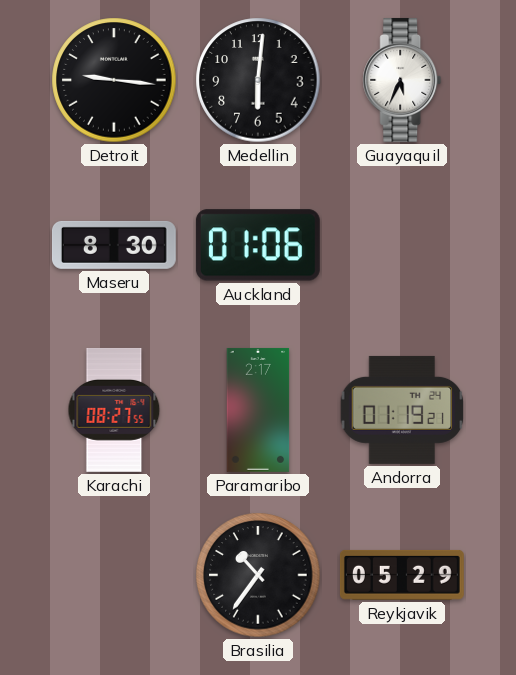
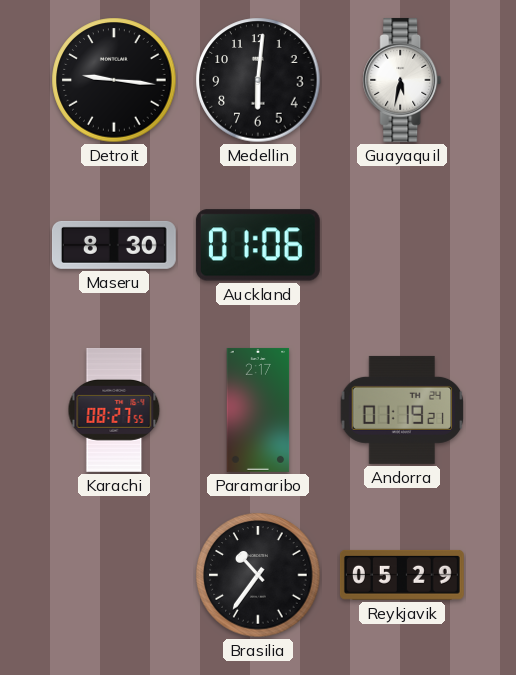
Guayaquil: 5:34 -> 5:32
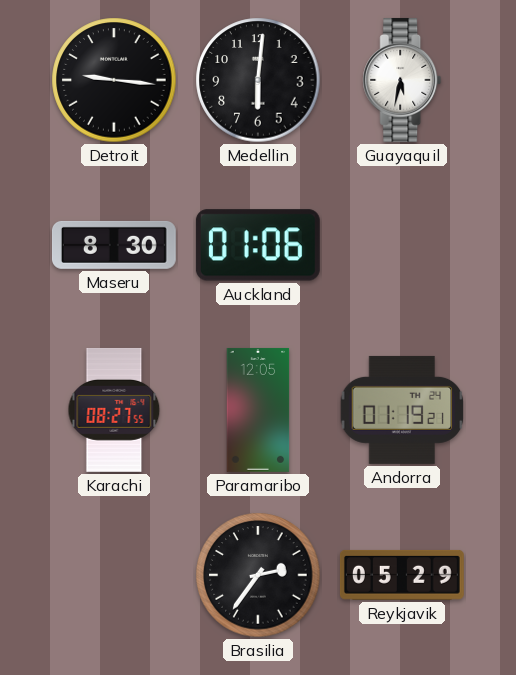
Paramaribo: 2:17 -> 12:05
Brasilia: 10:36 -> 2:36
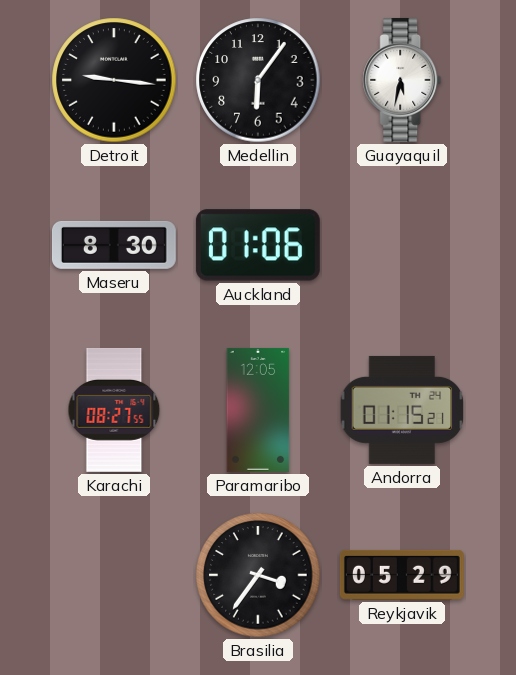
Medellin: 6:01 -> 6:06
Andorra: 01:19 -> 01:15
Brasilia: 2:36 -> 3:36
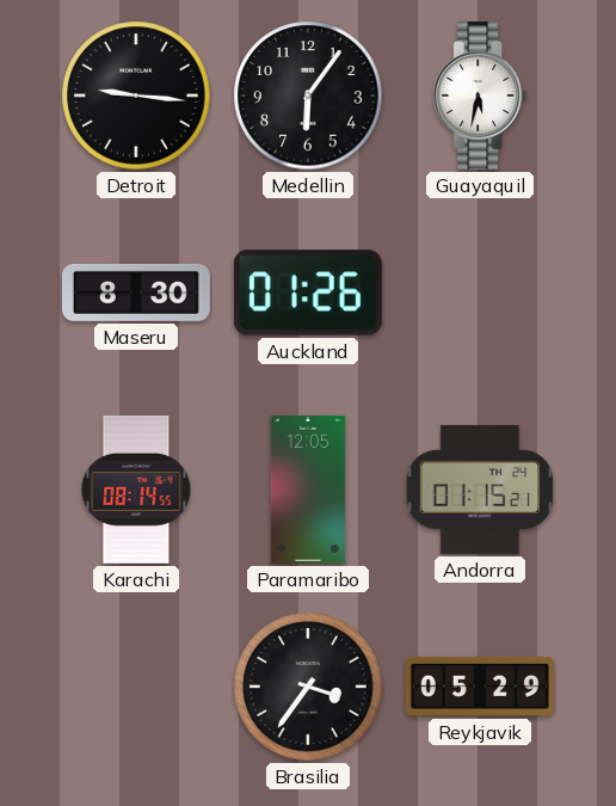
Auckland: 01:06 -> 01:26
Karachi: 08:27 -> 08:14
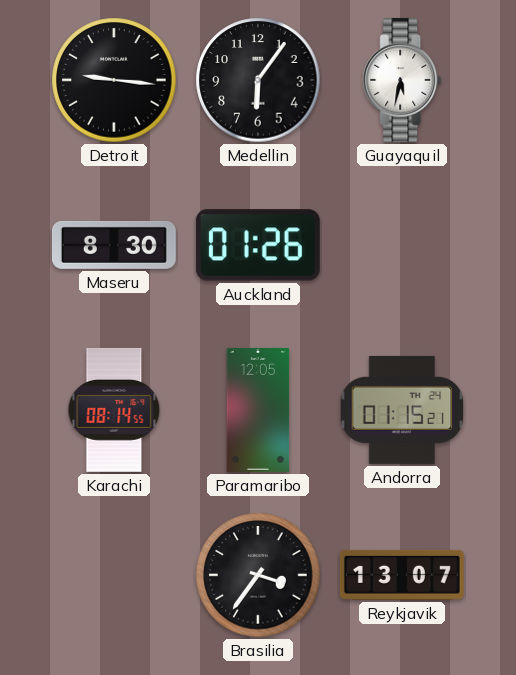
Reykjavik: 05:29 -> 13:07
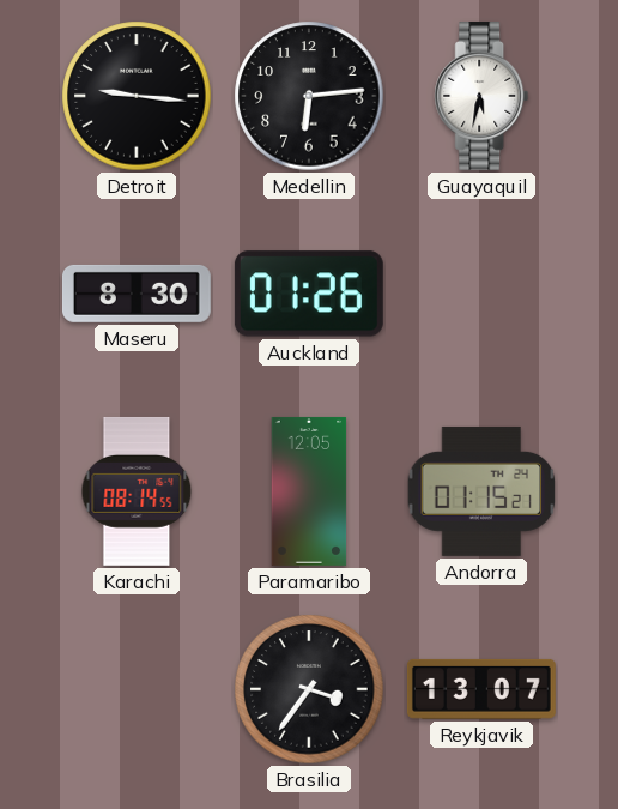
Medellin: 6:06 -> 6:14
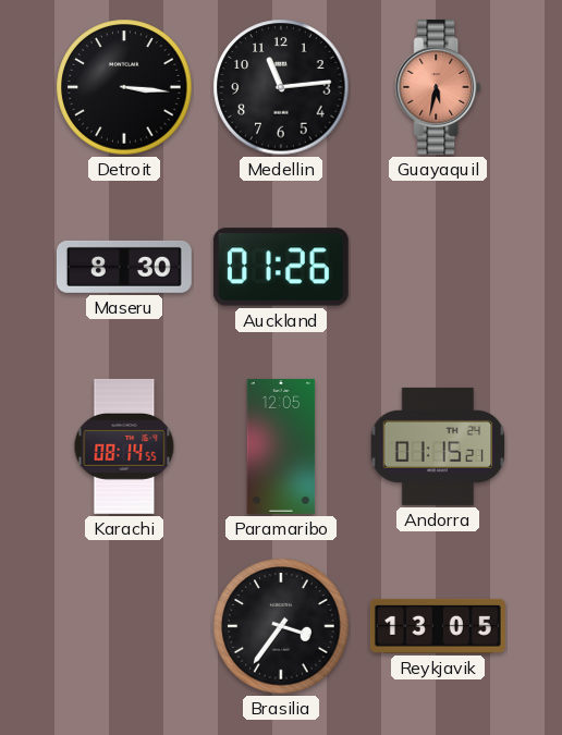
Detroit: 9:16 -> 3:16
Medellin: 6:14 -> 11:14
Guayaquil dial: white -> salmon
Reykjavik: 13:07 -> 13:05
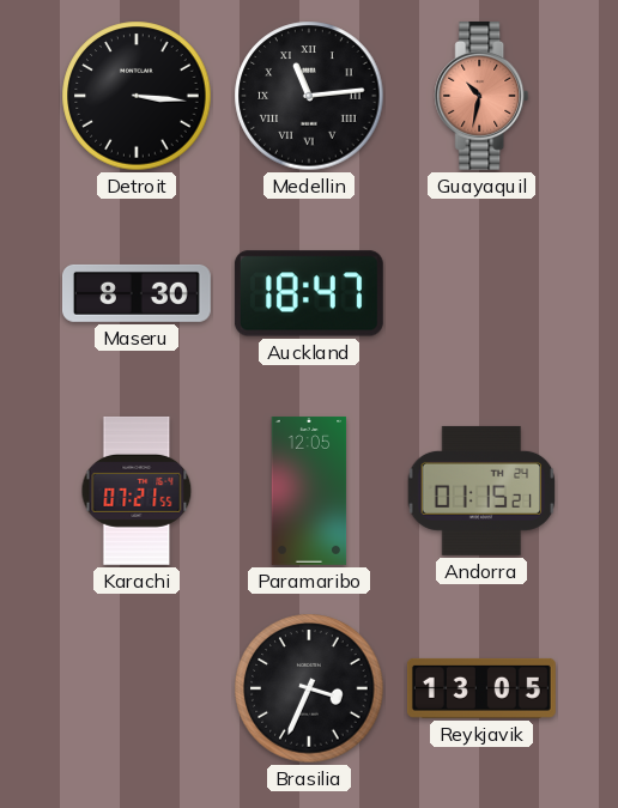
Medellin numerals: Arabic -> Roman
Guayaquil: 5:32 -> 10:32
Auckland: 01:26 -> 18:47
Karachi: 08:14 -> 07:21
Brasilia: 3:36 -> 3:34
